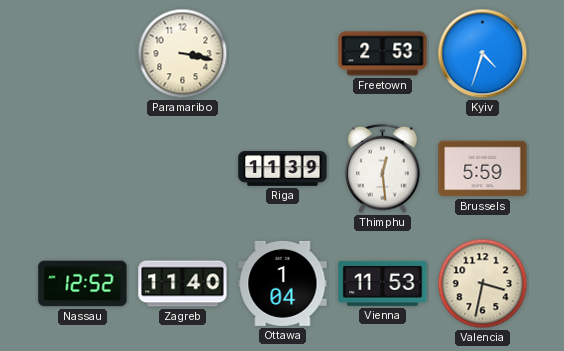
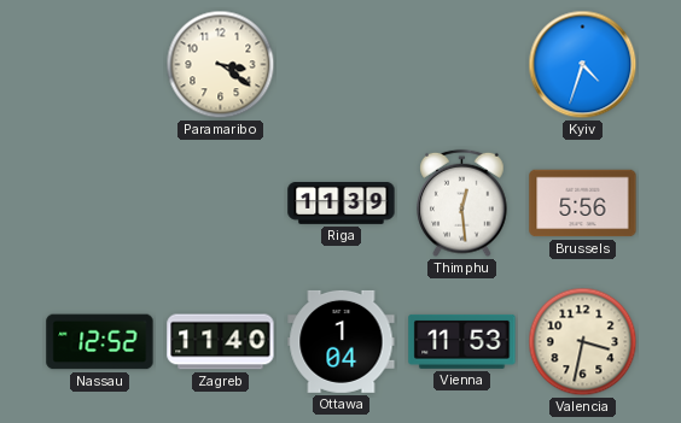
Paramaribo: 3:17 -> 3:21
Freetown: 2:53 -> none
Brussels: 5:59 -> 5:56
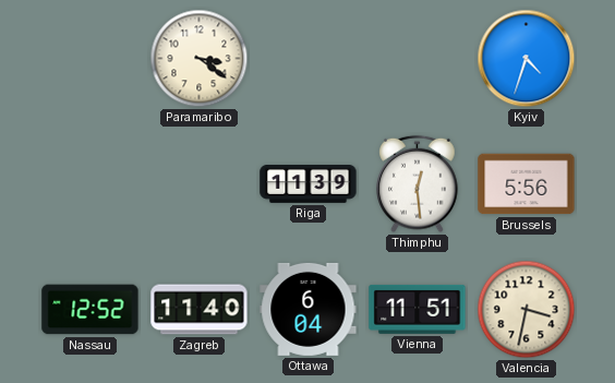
Ottawa: 1:04 -> 6:04
Vienna: 11:53 -> 11:51
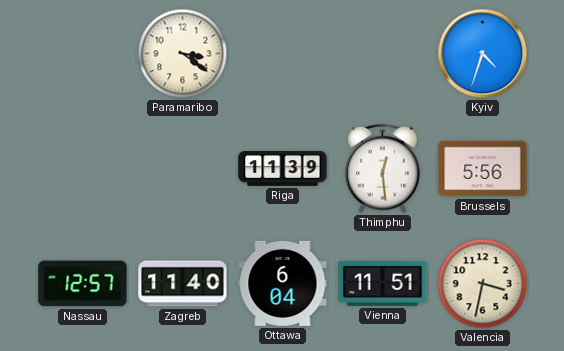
Nassau: 12:52 -> 12:57
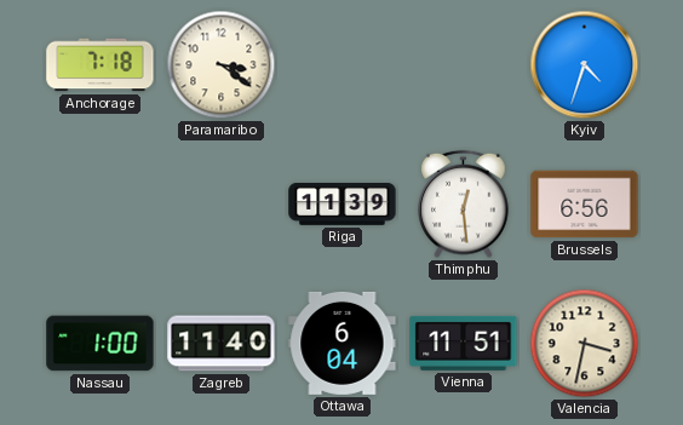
Anchorage: none -> 7:18
Brussels: 5:56 -> 6:56
Nassau: 12:57 -> 1:00
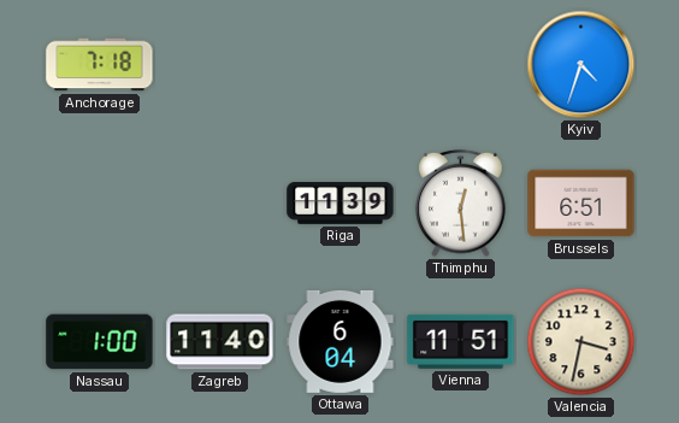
Paramaribo: 3:21 -> none
Brussels: 6:56 -> 6:51
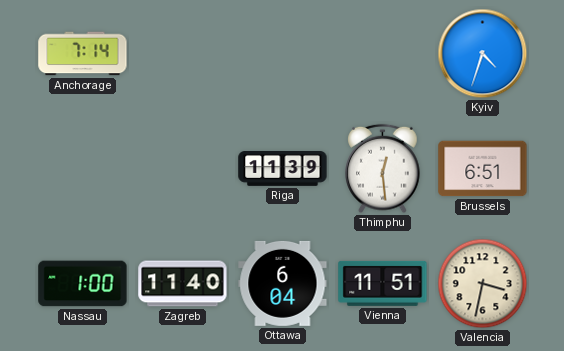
Anchorage: 7:18 -> 7:14
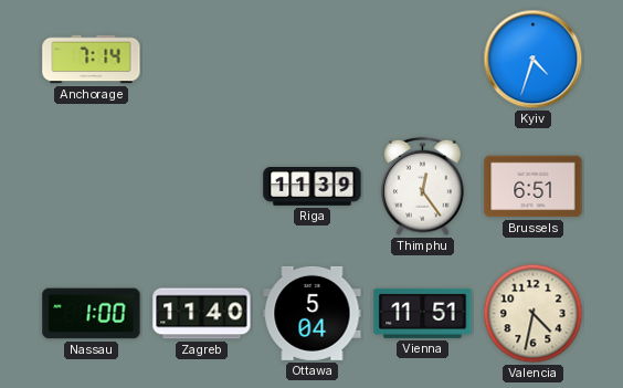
Thimphu: 12:29 -> 12:24
Ottawa: 6:04 -> 5:04
Valencia: 3:32 -> 4:32
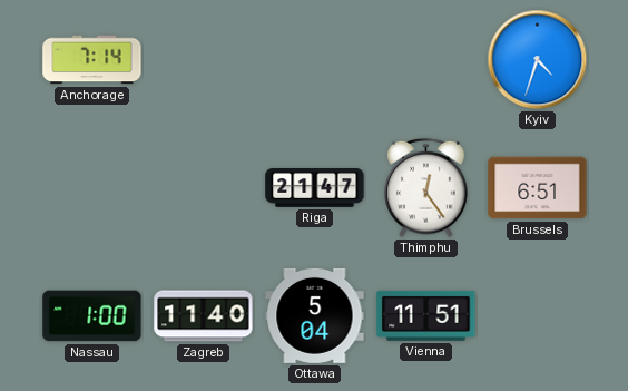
Riga: 11:39 -> 21:47
Valencia: 4:32 -> none
